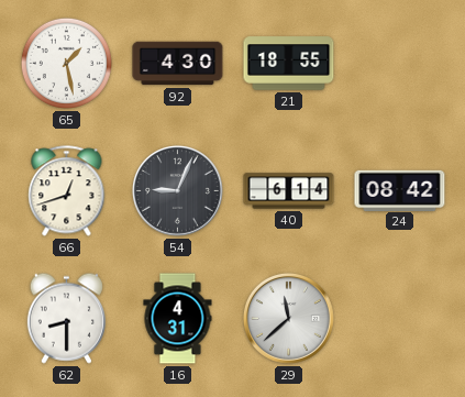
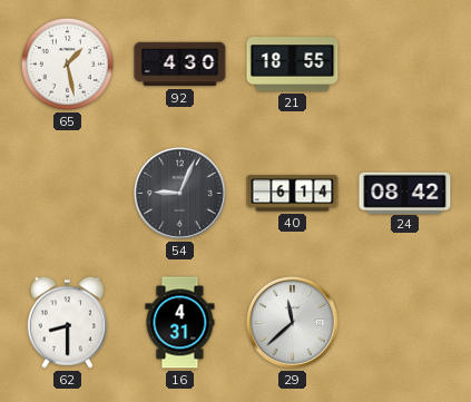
66: 12:42 -> none
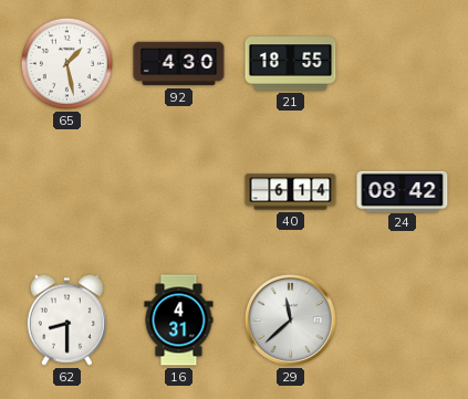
54: 9:04 -> none
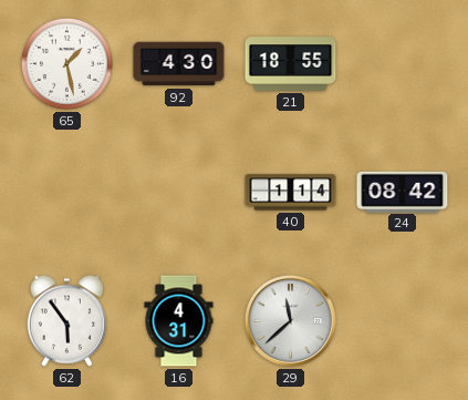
40: 6:14 -> 1:14
62: 8:30 -> 5:54
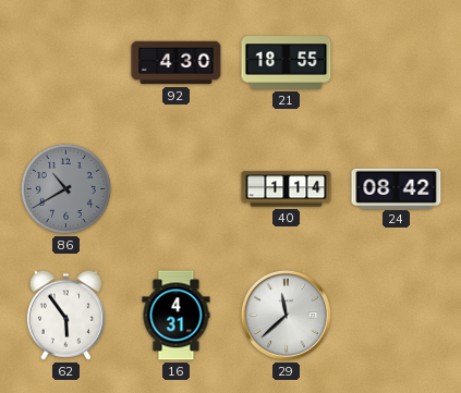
65: 1:28 -> none
86: none -> 10:40
